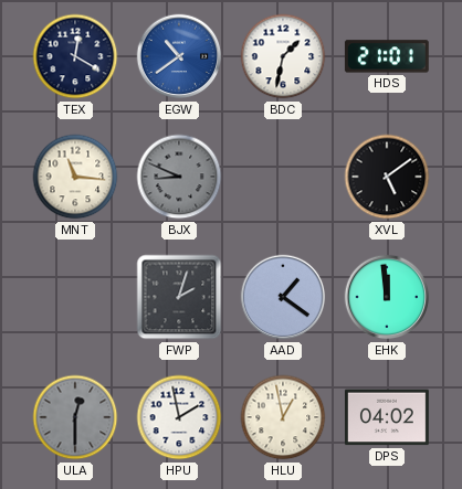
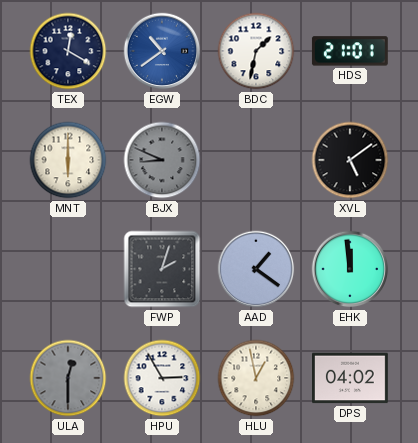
MNT: 11:16 -> 6:00
HPU: 1:58 -> 2:55
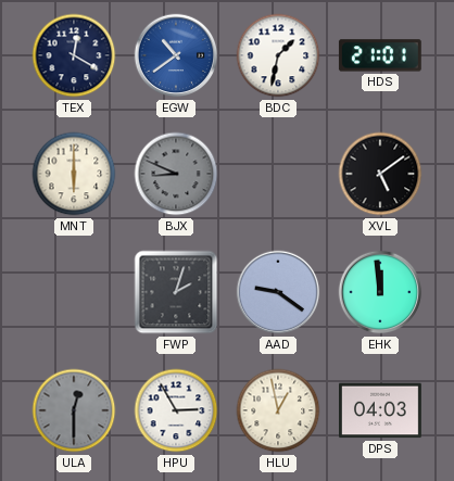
AAD: 1:21 -> 9:21
DPS: 04:02 -> 04:03
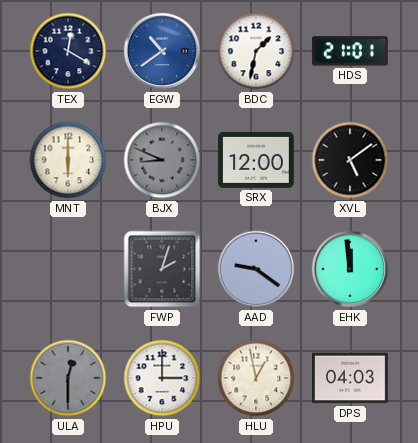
SRX: none -> 12:00
HPU: 2:55 -> 3:00
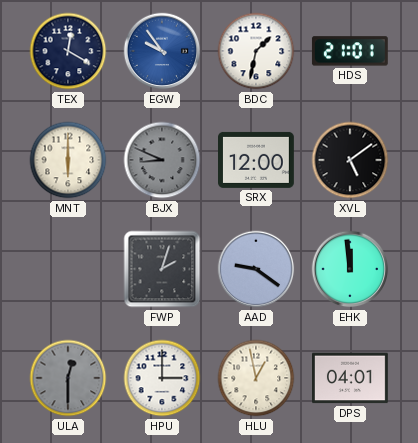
EGW: 10:39 -> 9:54
DPS: 04:03 -> 04:01
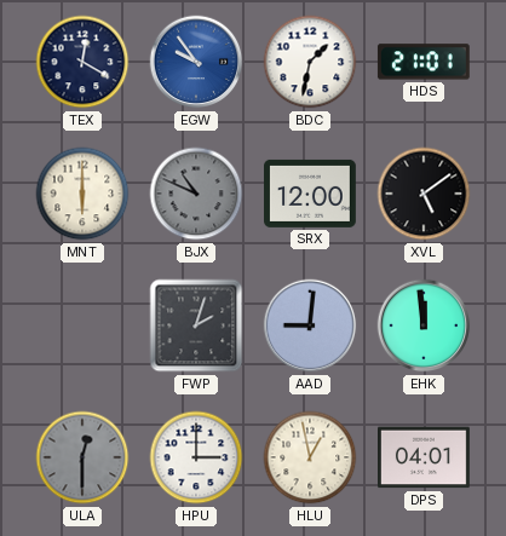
BJX: 8:49 -> 10:49
AAD: 9:21 -> 9:01
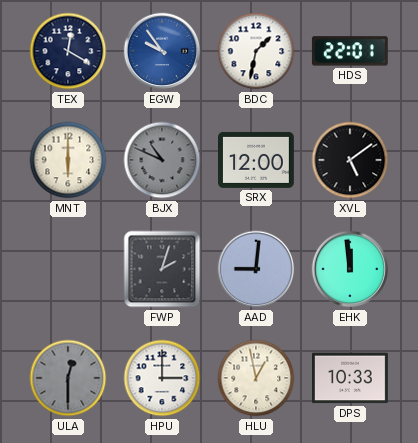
HDS: 21:01 -> 22:01
DPS: 04:01 -> 10:33
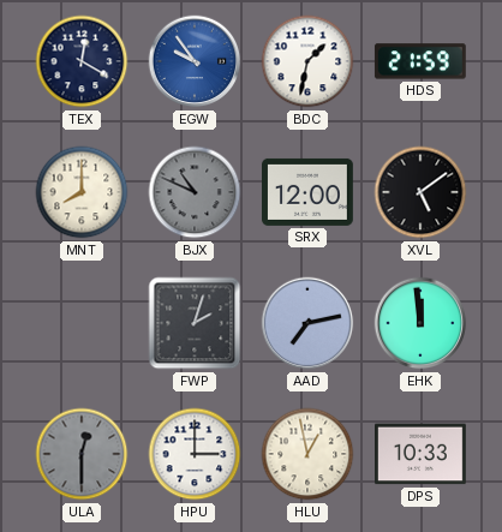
HDS: 22:01 -> 21:59
MNT: 6:00 -> 8:00
AAD: 9:01 -> 7:13
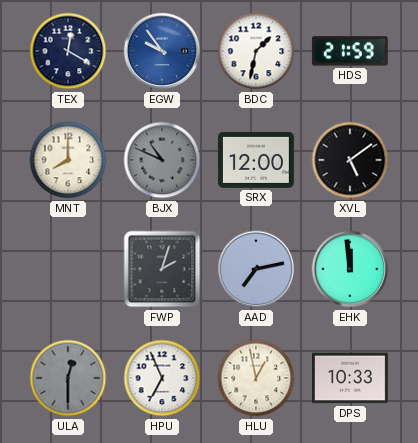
HPU: 3:00 -> 6:56
